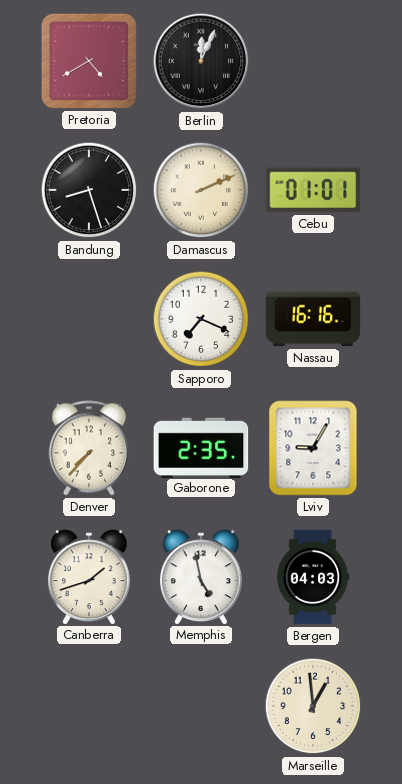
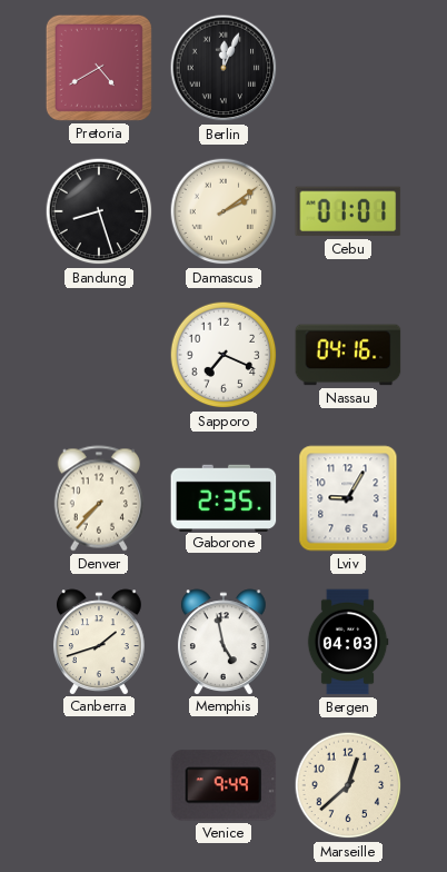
Damascus: 2:11 -> 2:09
Nassau: 16:16 -> 04:16
Venice: none -> 9:49
Marseille: 12:59 -> 12:38
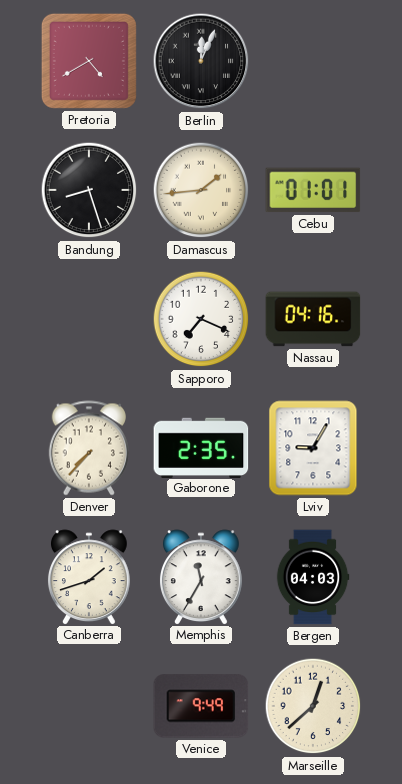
Damascus: 2:09 -> 1:44
Memphis: 4:58 -> 11:35
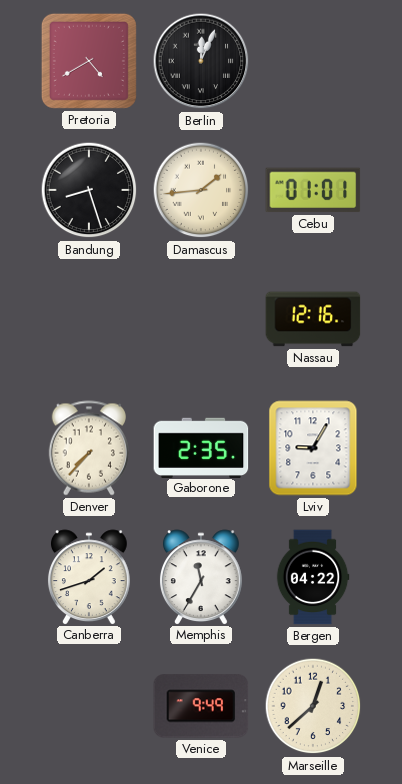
Sapporo: 7:19 -> none
Nassau: 04:16 -> 12:16
Bergen: 04:03 -> 04:22
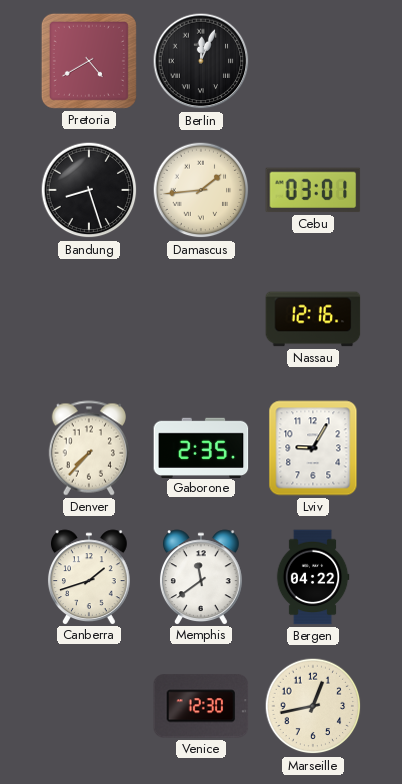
Cebu: 01:01 -> 03:01
Memphis: 11:35 -> 11:39
Venice: 9:49 -> 12:30
Marseille: 12:38 -> 12:43
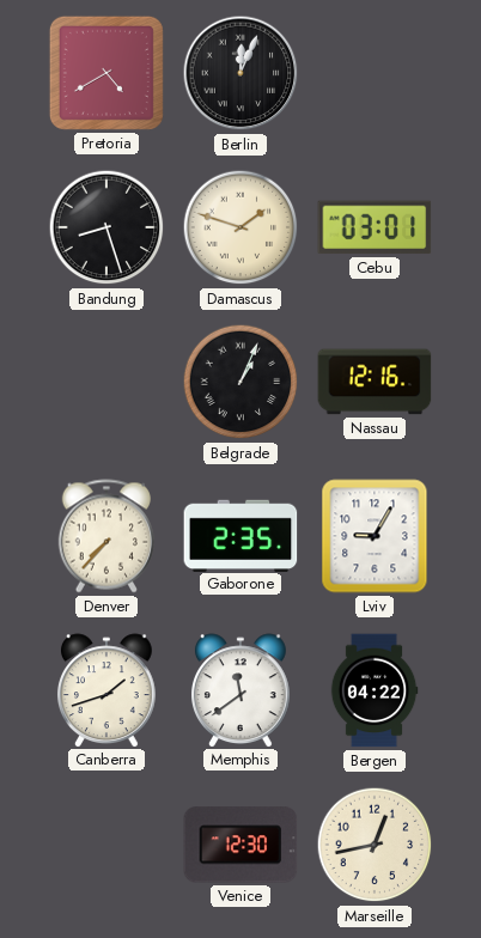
Damascus: 1:44 -> 1:48
Belgrade: none -> 1:04
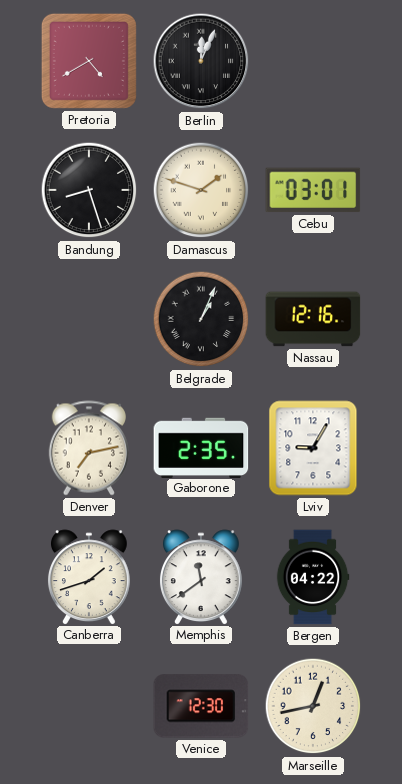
Denver: 7:37 -> 7:13
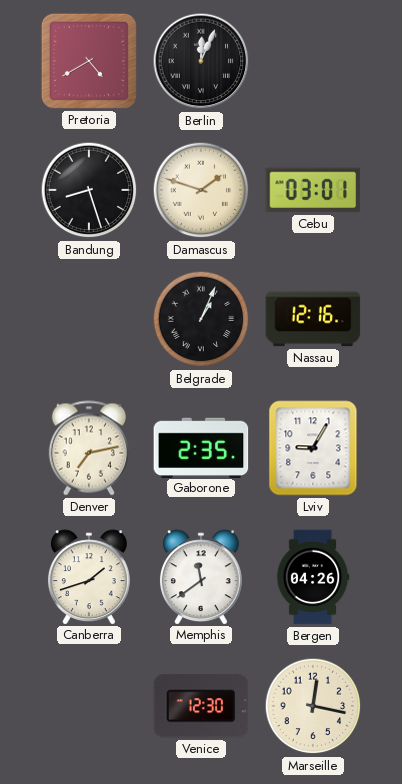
Bergen: 04:22 -> 04:26
Marseille: 12:43 -> 12:17
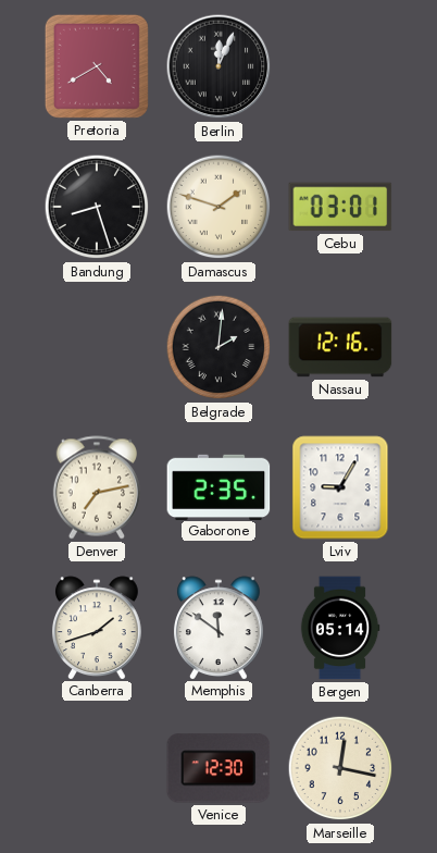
Belgrade: 1:04 -> 2:01
Memphis: 11:39 -> 11:51
Bergen: 04:26 -> 05:14
